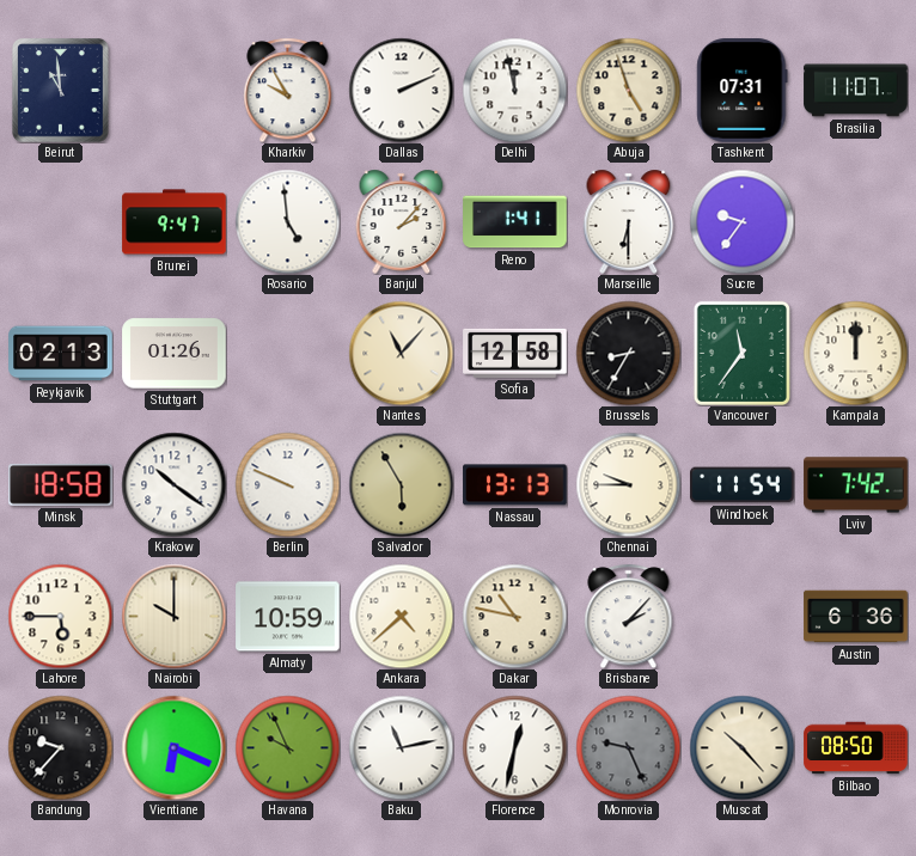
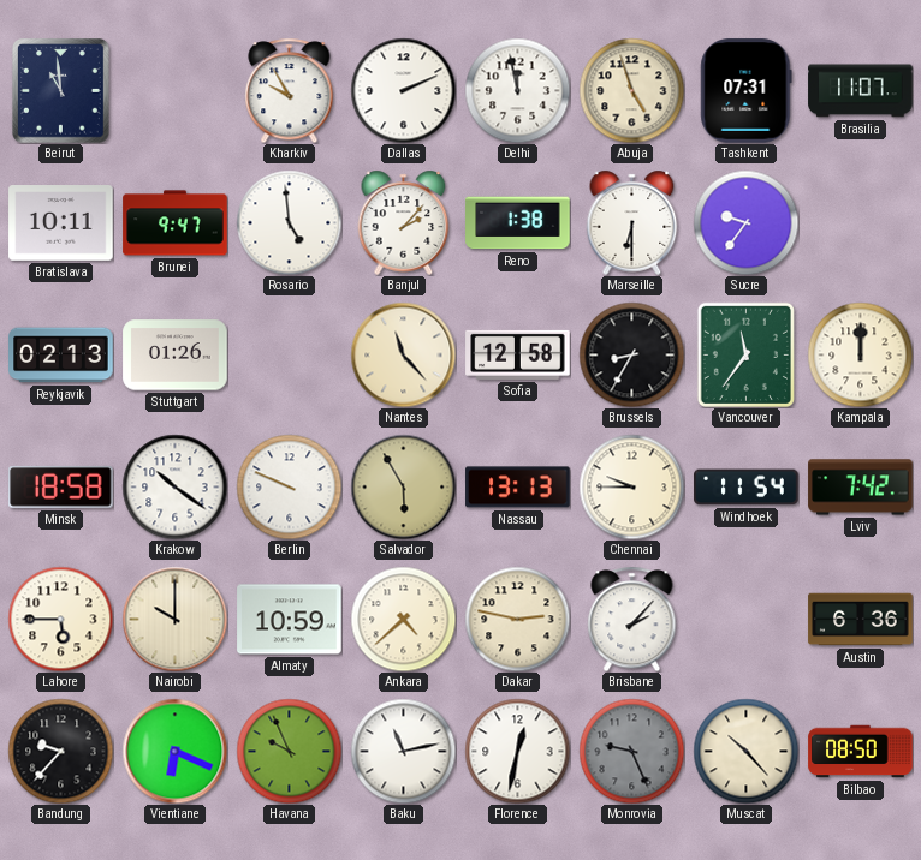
Bratislava: none -> 10:11
Reno: 1:41 -> 1:38
Nantes: 11:07 -> 11:23
Dakar: 10:47 -> 2:47
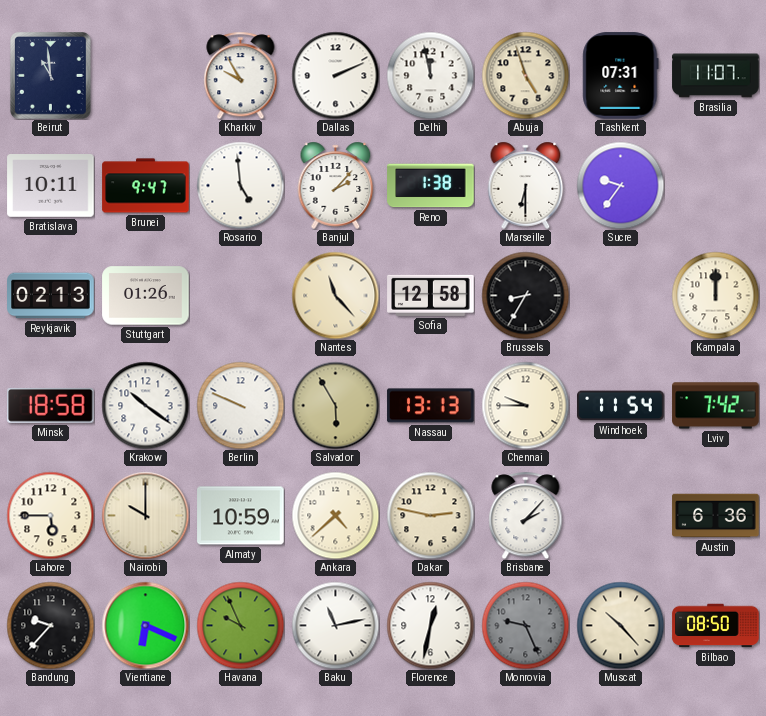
Vancouver: 11:36 -> none
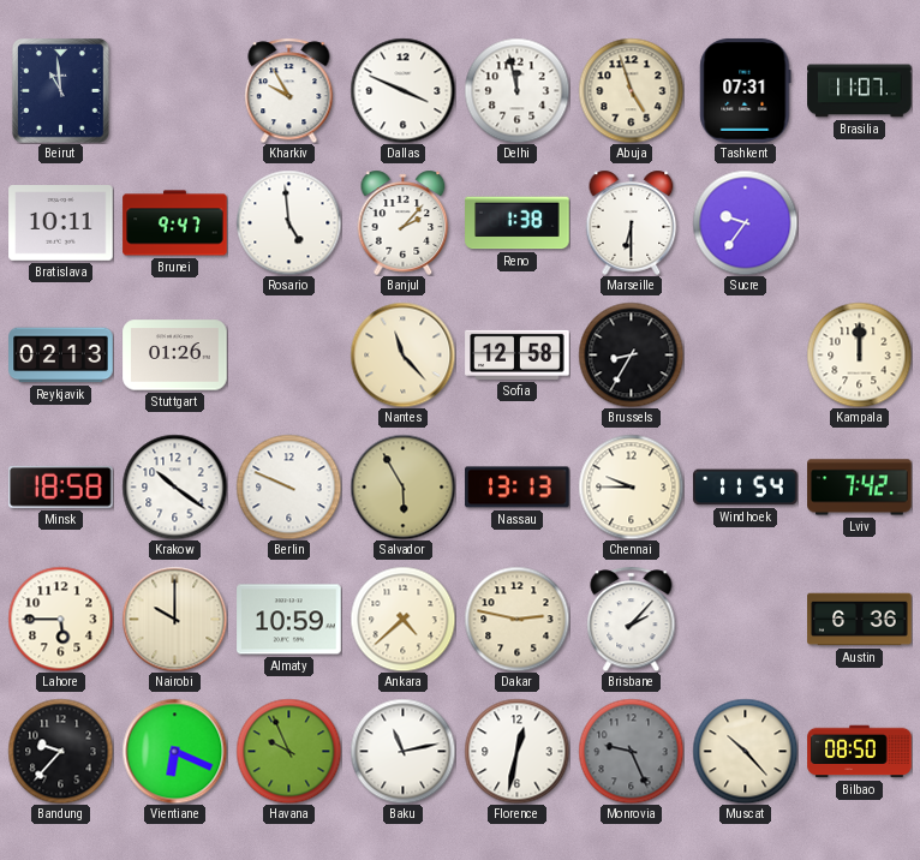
Dallas: 2:11 -> 3:49
